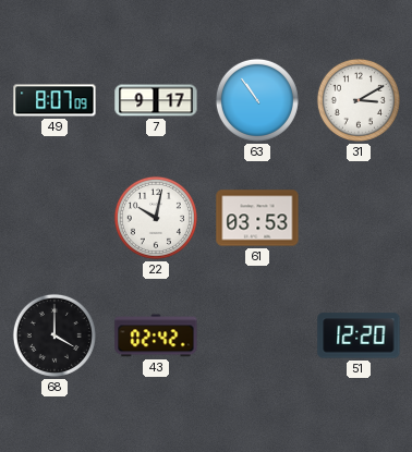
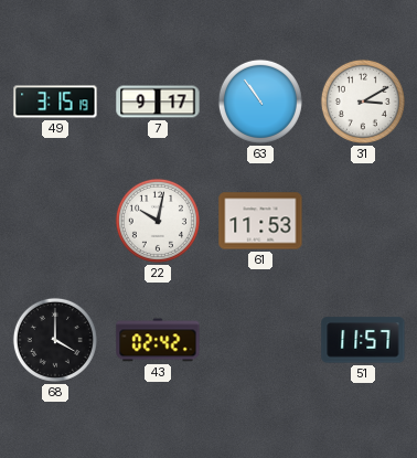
49: 8:07 -> 3:15
61: 03:53 -> 11:53
51: 12:20 -> 11:57
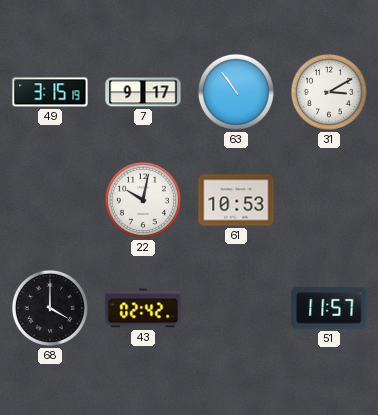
61: 11:53 -> 10:53
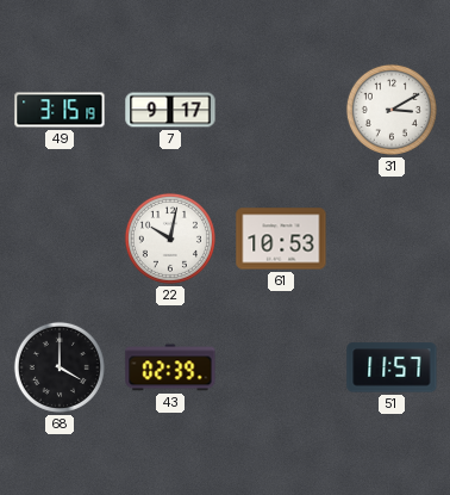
63: 10:54 -> none
43: 02:42 -> 02:39
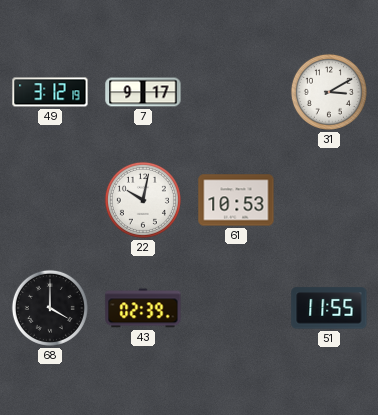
49: 3:15 -> 3:12
51: 11:57 -> 11:55
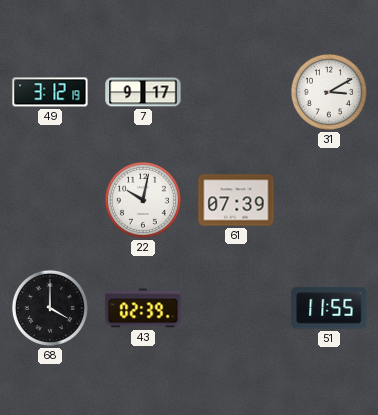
61: 10:53 -> 07:39
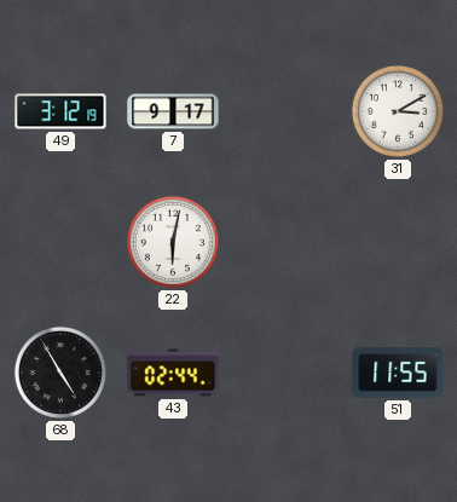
22: 10:02 -> 6:02
61: 07:39 -> none
68: 4:00 -> 4:55
43: 02:39 -> 02:44
